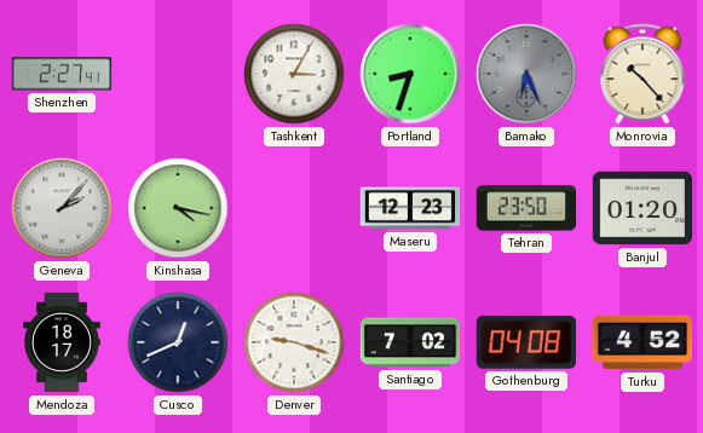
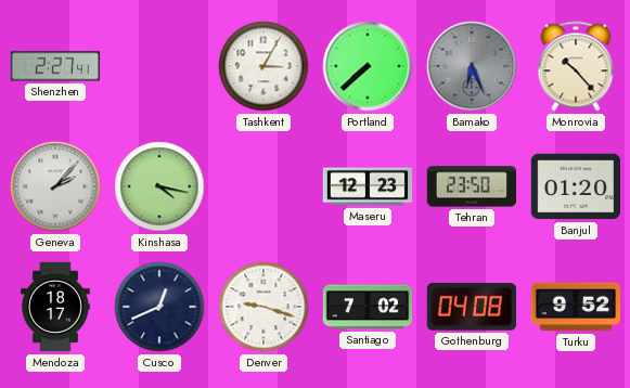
Portland: 8:33 -> 7:38
Turku: 4:52 -> 9:52
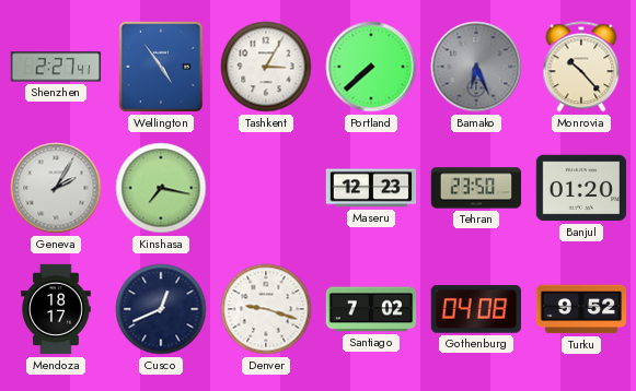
Wellington: none -> 4:54
Geneva: 2:07 -> 2:05
Kinshasa: 4:17 -> 7:17
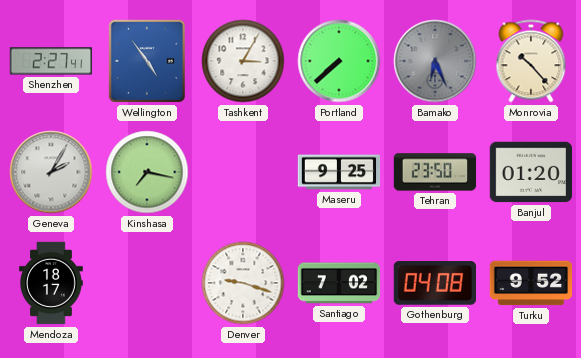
Maseru: 12:23 -> 9:25
Cusco: 12:41 -> none
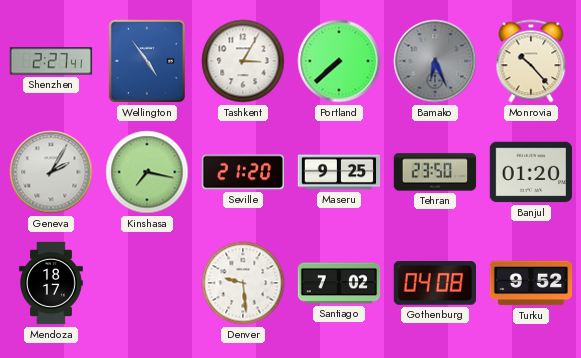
Seville: none -> 21:20
Denver: 9:18 -> 9:29
